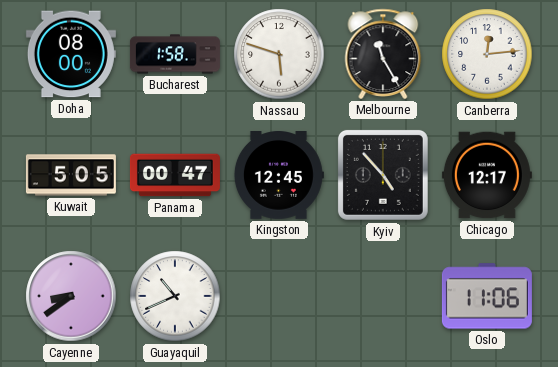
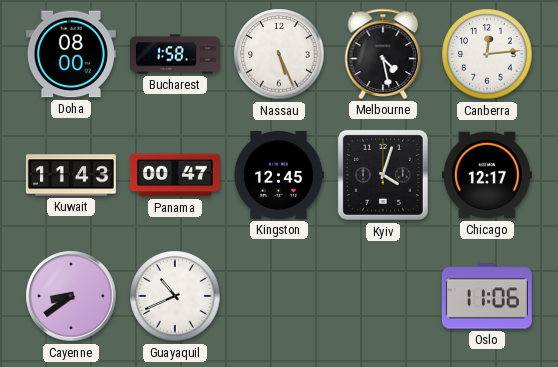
Nassau: 5:48 -> 5:26
Melbourne: 11:25 -> 4:28
Kuwait: 5:05 -> 11:43
Kyiv: 4:53 -> 4:03
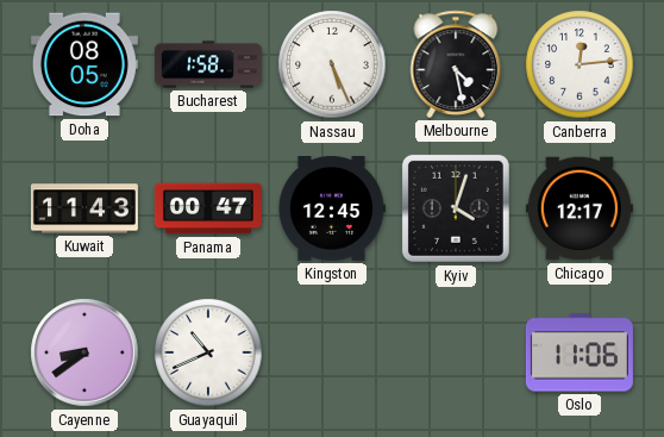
Doha: 08:00 -> 08:05
